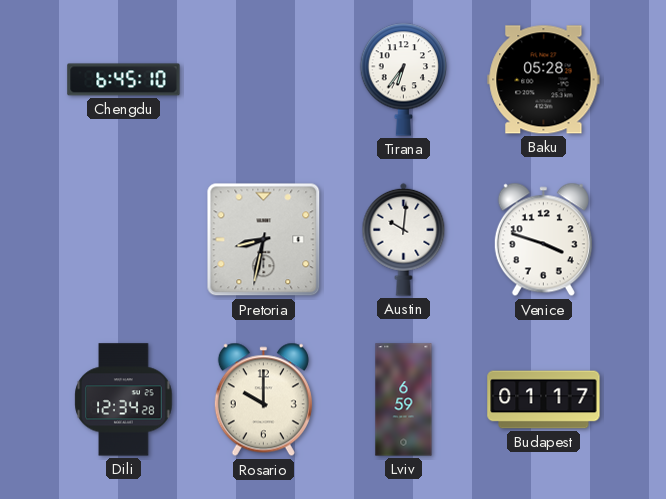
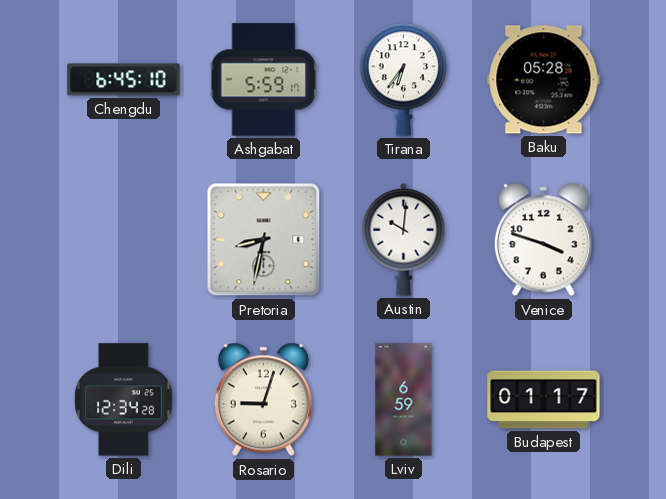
Ashgabat: none -> 5:59
Rosario: 10:00 -> 9:03
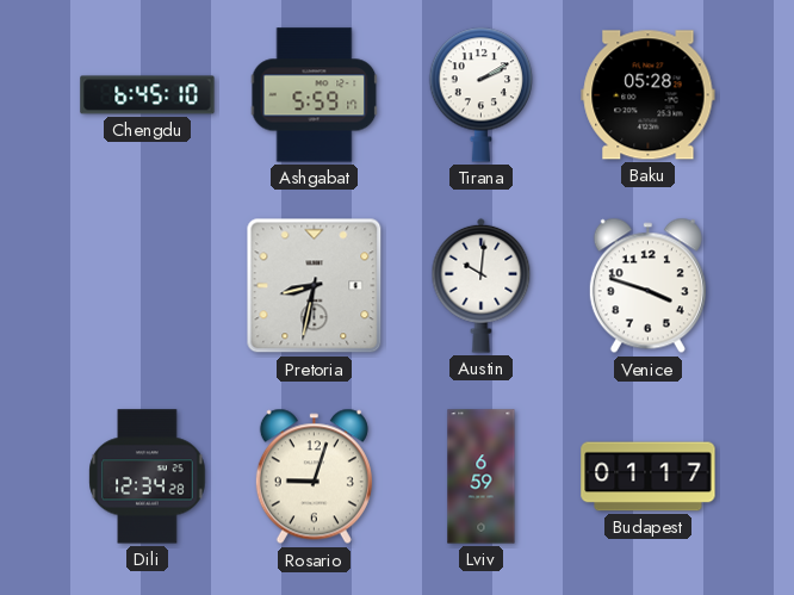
Tirana: 6:36 -> 2:10
